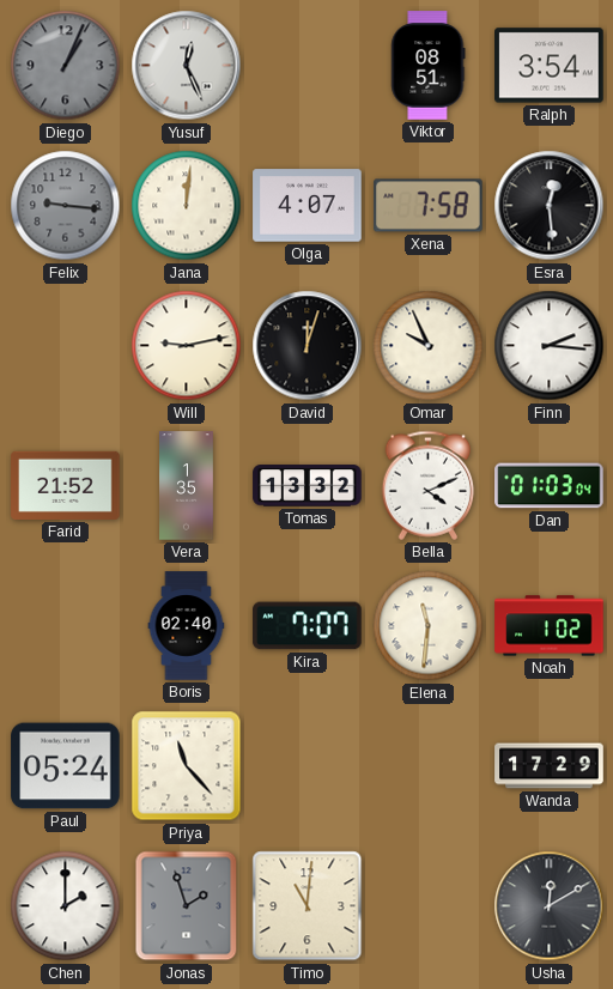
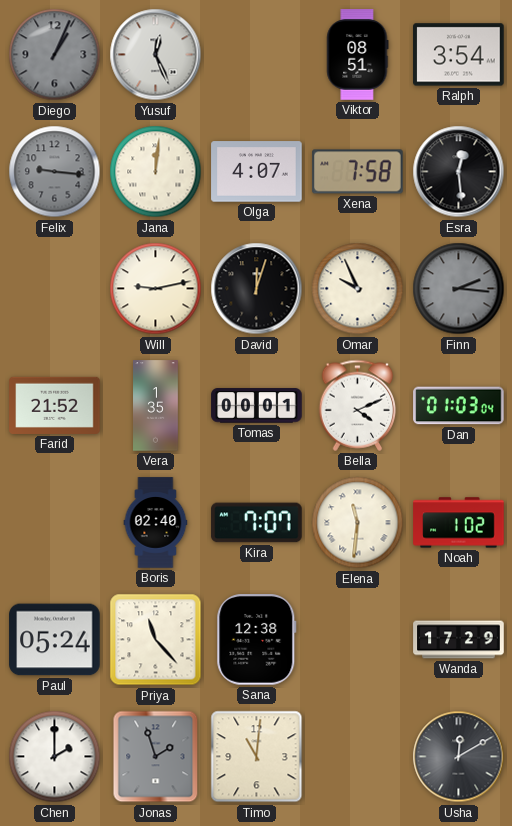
Finn dial: white -> grey
Tomas: 13:32 -> 00:01
Sana: none -> 12:38
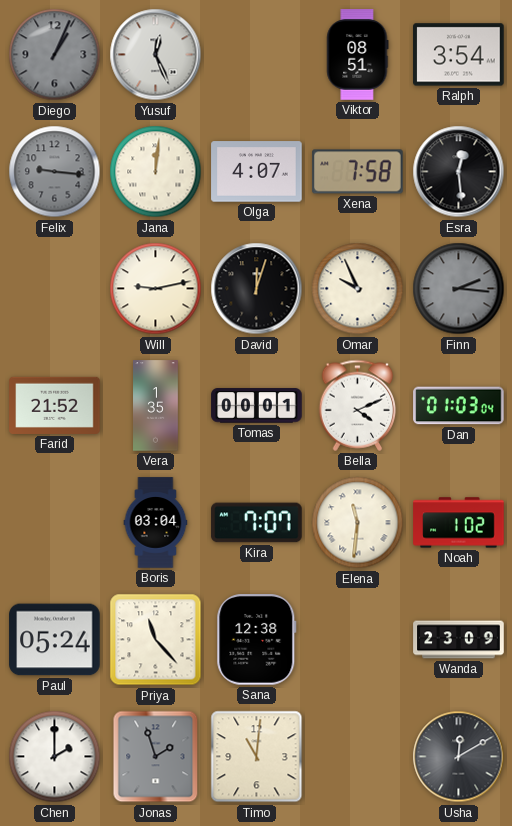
Boris: 02:40 -> 03:04
Wanda: 17:29 -> 23:09
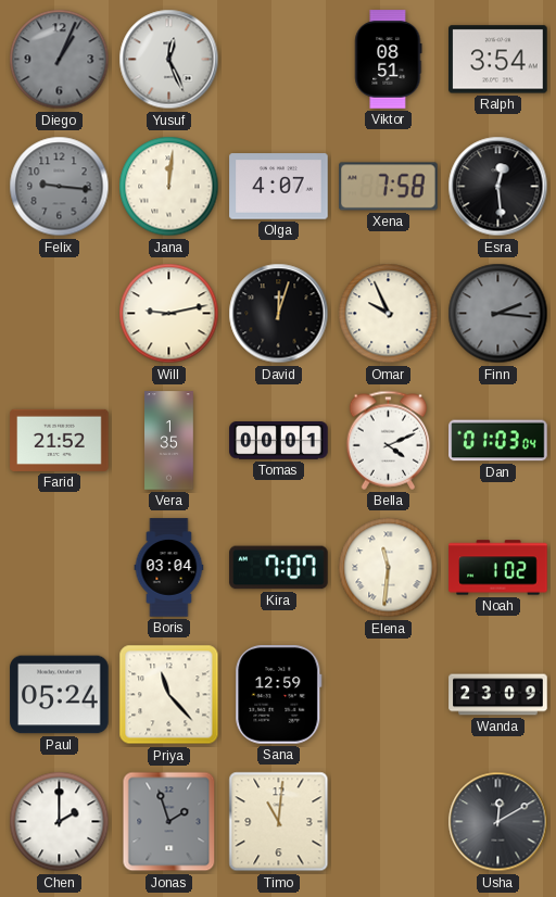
Sana: 12:38 -> 12:59
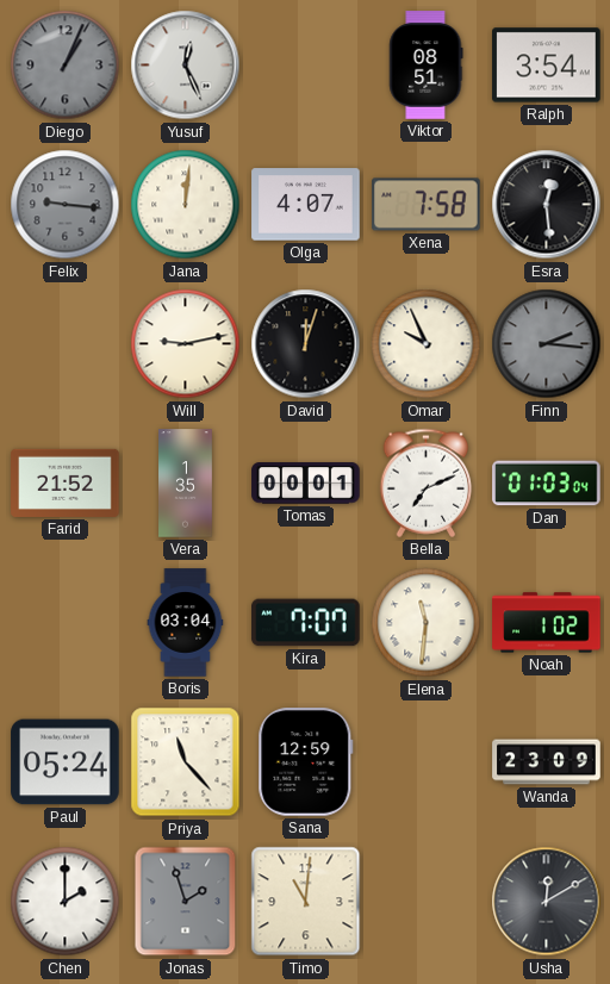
Bella: 4:11 -> 7:11
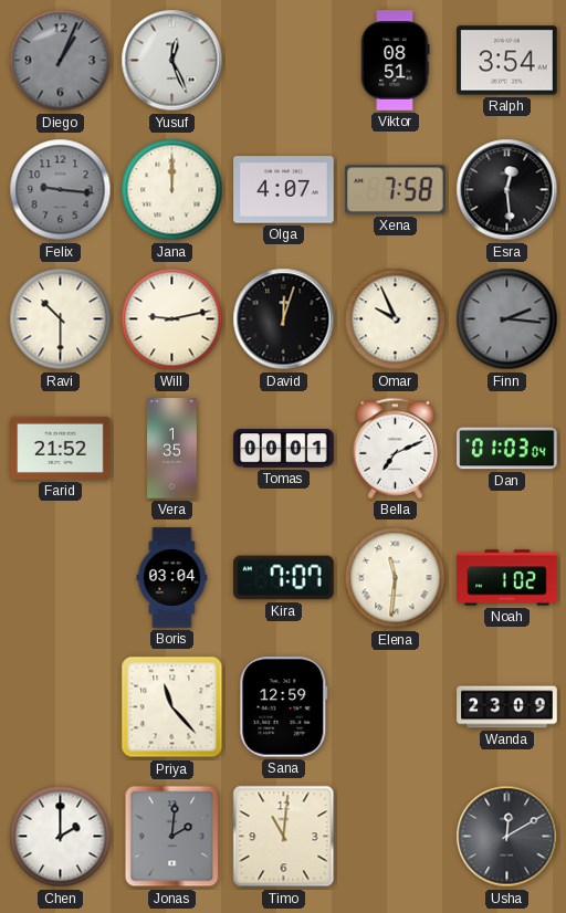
Jana: 12:01 -> 12:00
Ravi: none -> 10:30
Paul: 05:24 -> none
Jonas: 1:57 -> 2:01
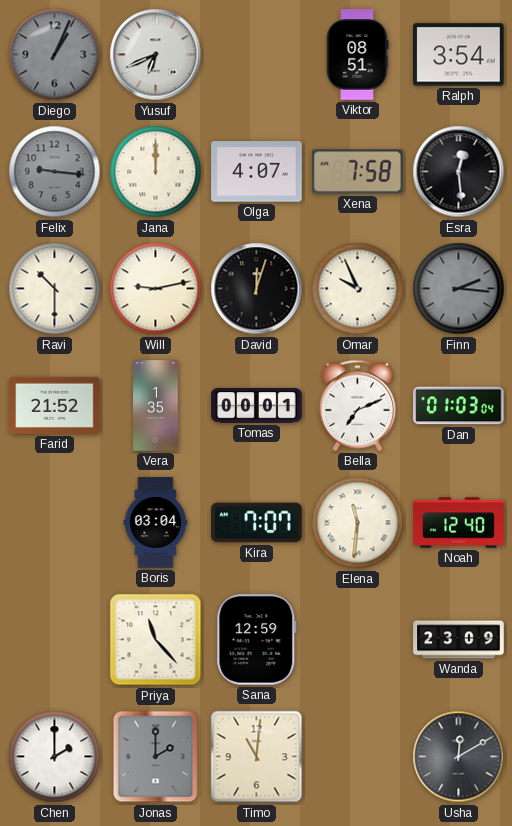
Yusuf: 12:26 -> 6:41
Noah: 1:02 -> 12:40
Jonas: 2:01 -> 2:00
